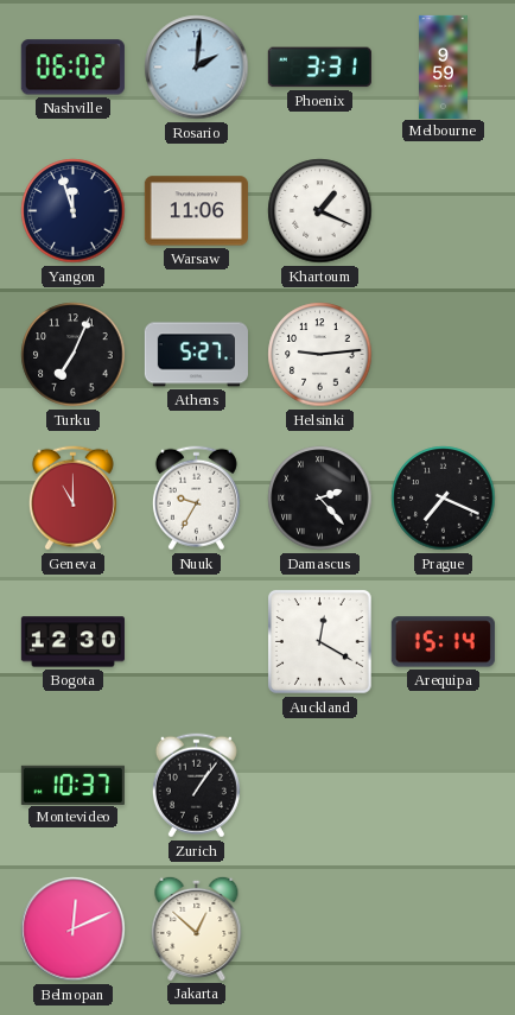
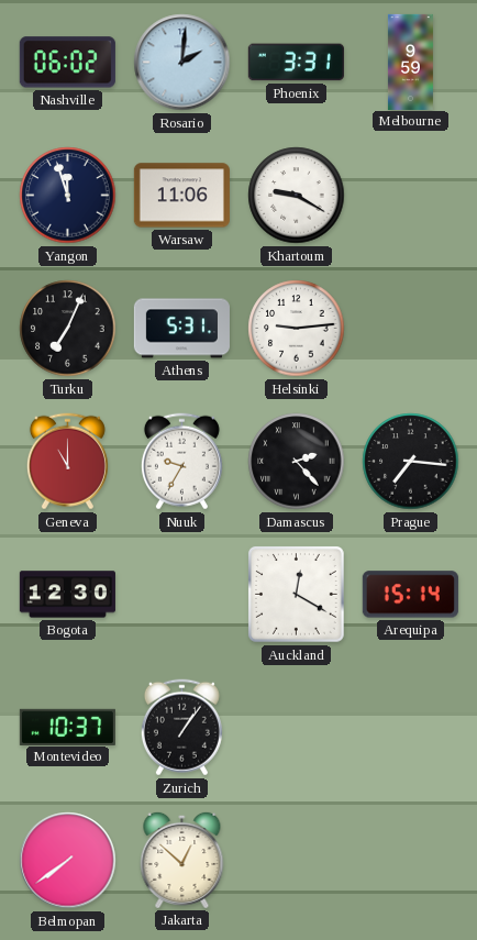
Khartoum: 1:19 -> 9:20
Athens: 5:27 -> 5:31
Prague: 7:19 -> 7:16
Belmopan: 12:11 -> 7:39
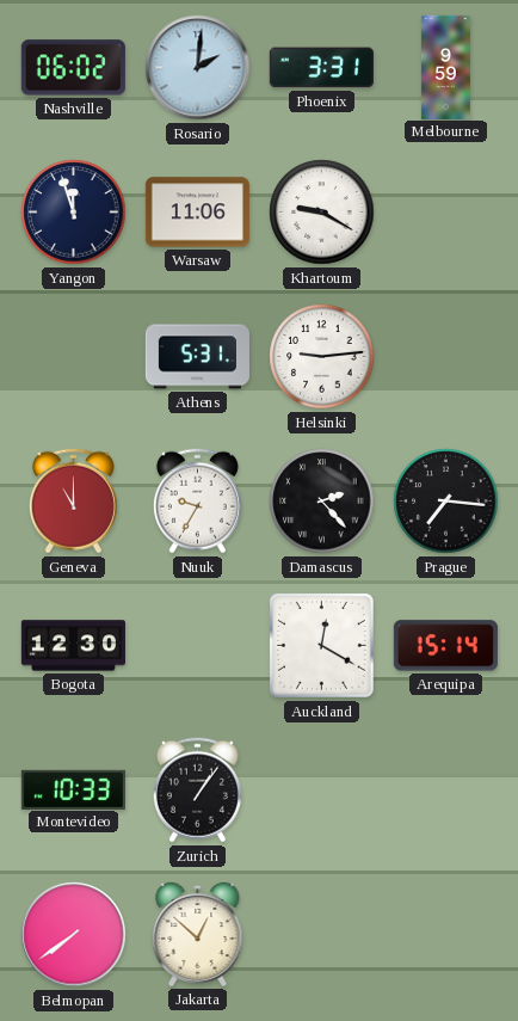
Turku: 7:04 -> none
Montevideo: 10:37 -> 10:33
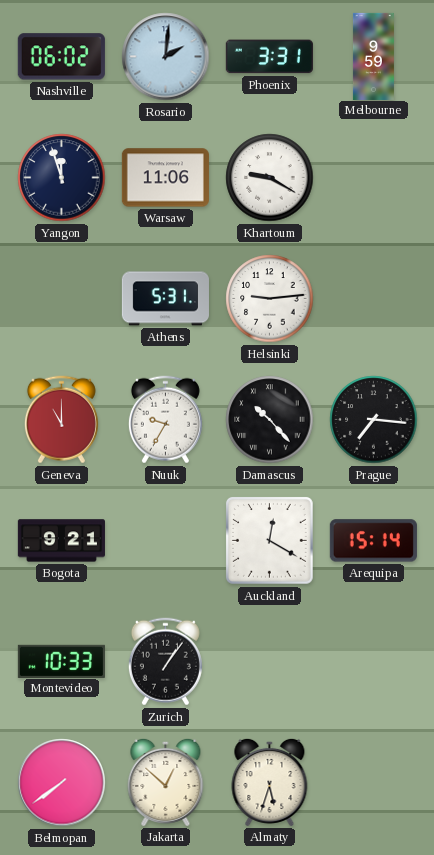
Damascus: 2:23 -> 10:23
Bogota: 12:30 -> 9:21
Almaty: none -> 5:33
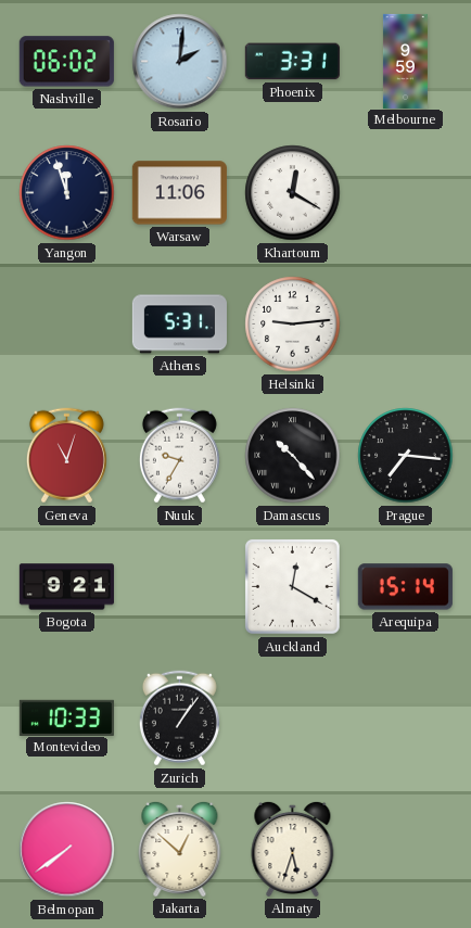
Khartoum: 9:20 -> 12:20
Geneva: 11:00 -> 11:03
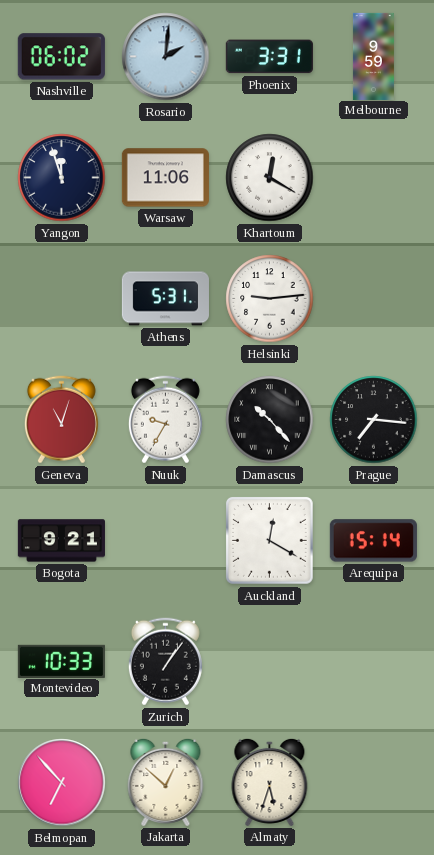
Belmopan: 7:39 -> 6:53
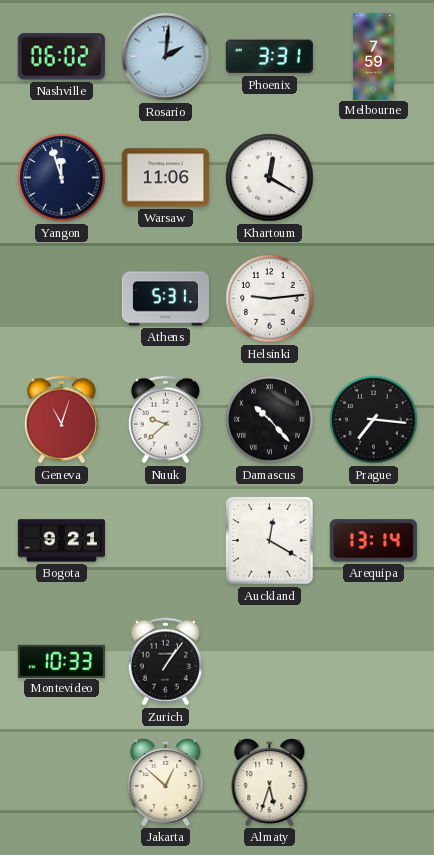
Melbourne: 9:59 -> 7:59
Nuuk: 9:35 -> 9:38
Arequipa: 15:14 -> 13:14
Belmopan: 6:53 -> none
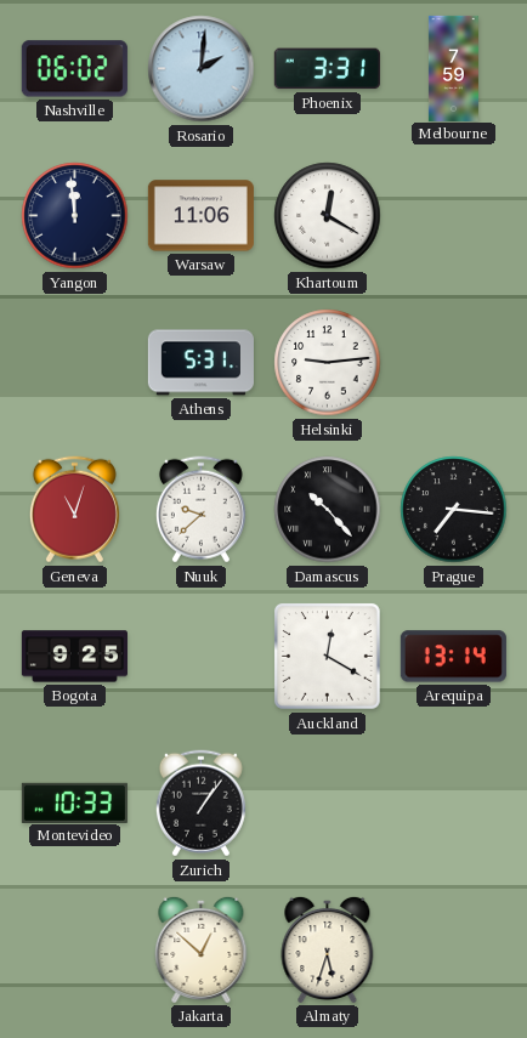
Yangon: 11:57 -> 11:59
Bogota: 9:21 -> 9:25
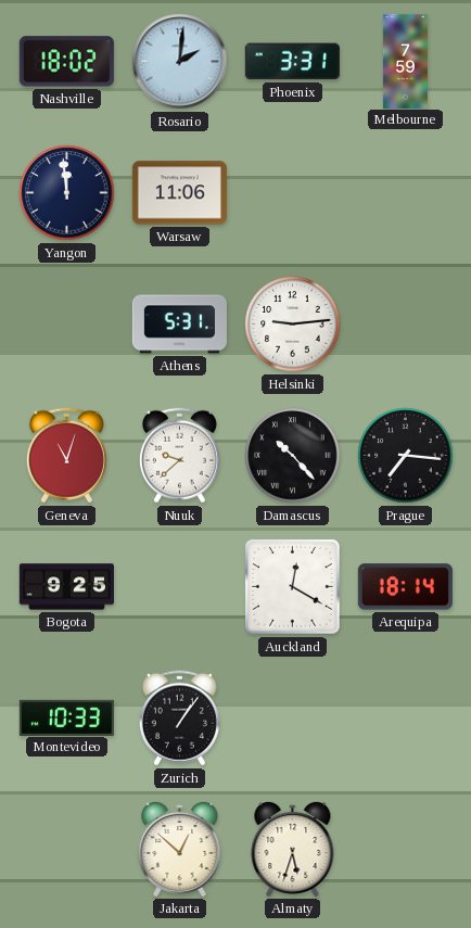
Nashville: 06:02 -> 18:02
Khartoum: 12:20 -> none
Arequipa: 13:14 -> 18:14
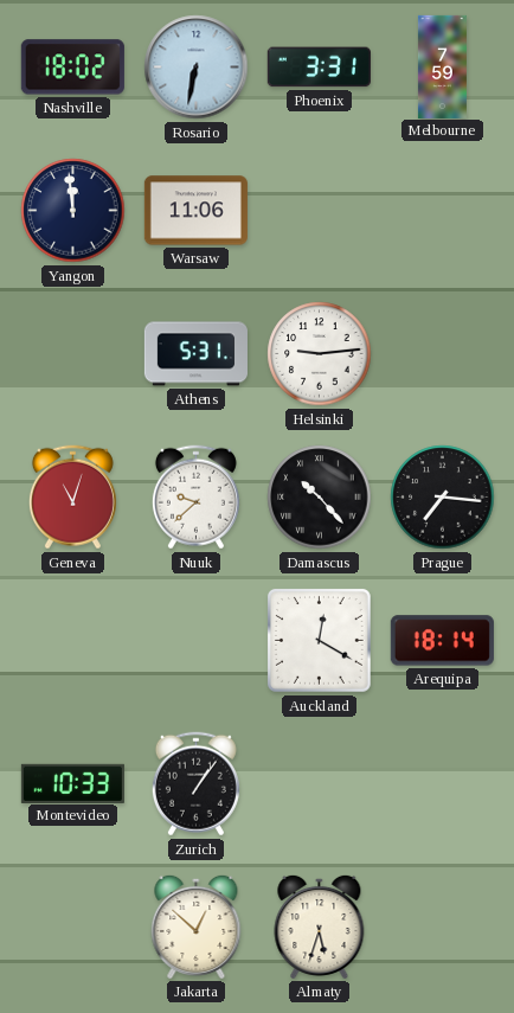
Rosario: 2:01 -> 6:32
Bogota: 9:25 -> none
